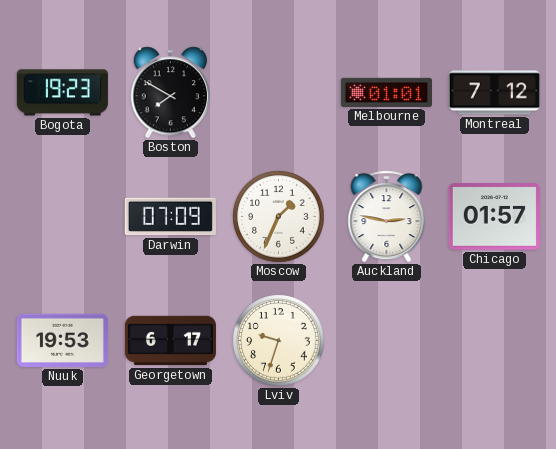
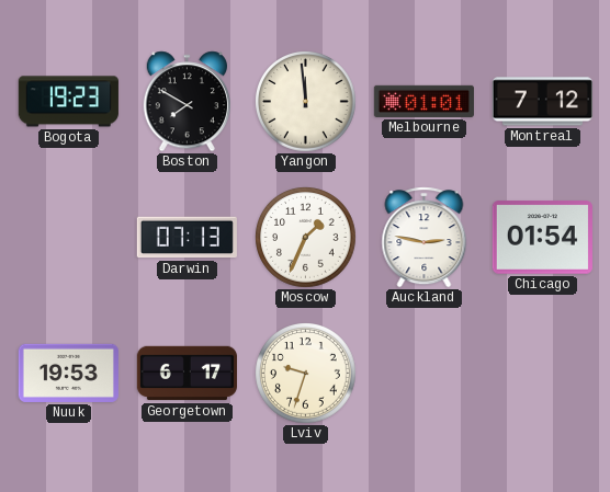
Yangon: none -> 11:59
Darwin: 07:09 -> 07:13
Chicago: 01:57 -> 01:54
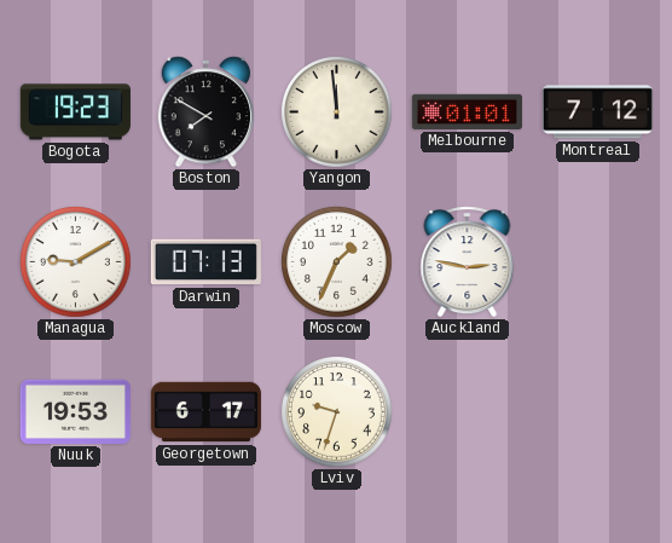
Managua: none -> 9:10
Chicago: 01:54 -> none
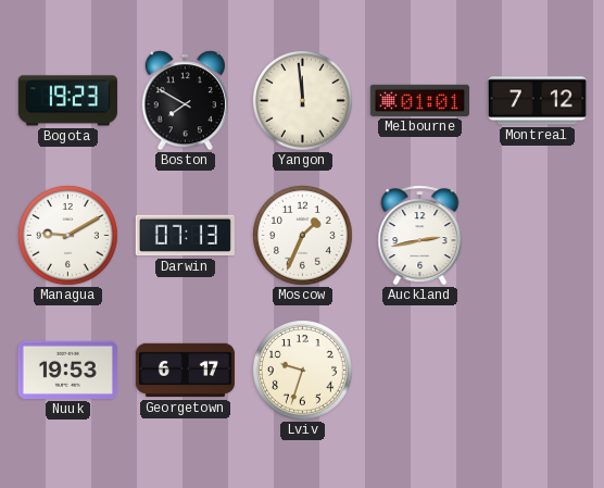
Auckland: 2:47 -> 2:43
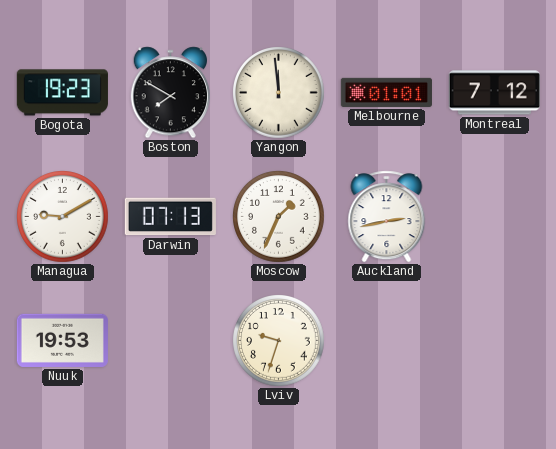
Georgetown: 6:17 -> none
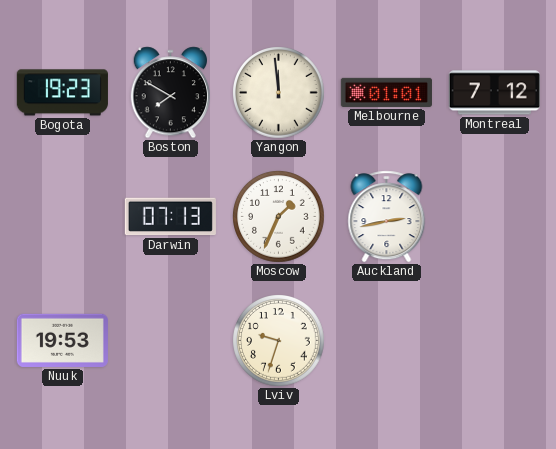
Managua: 9:10 -> none
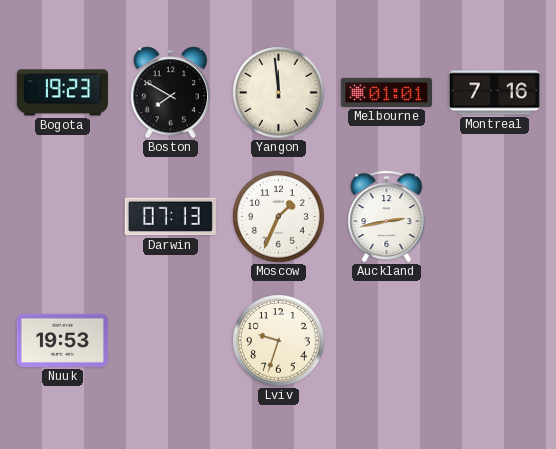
Montreal: 7:12 -> 7:16
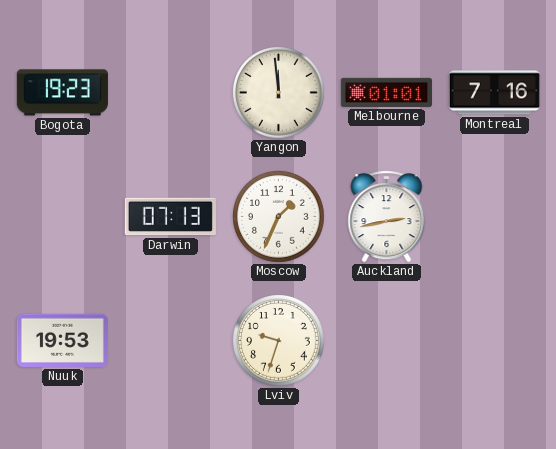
Boston: 7:50 -> none
